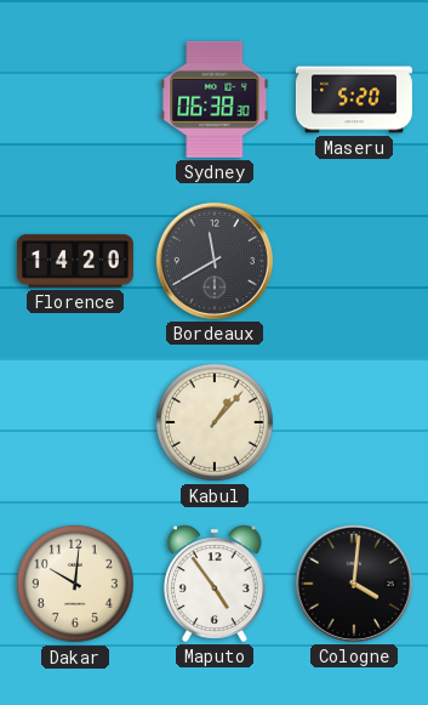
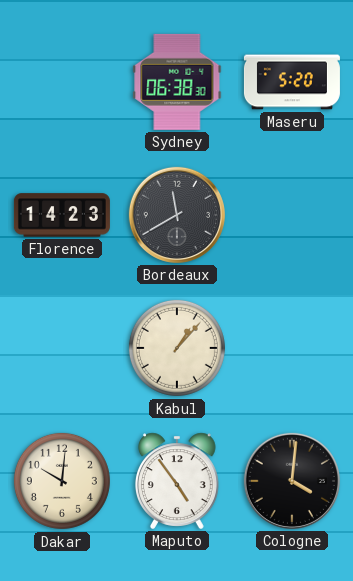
Florence: 14:20 -> 14:23
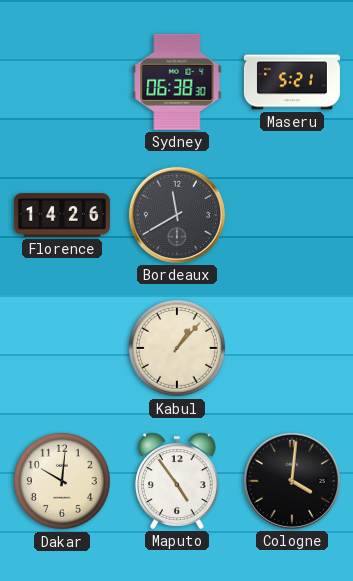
Maseru: 5:20 -> 5:21
Florence: 14:23 -> 14:26
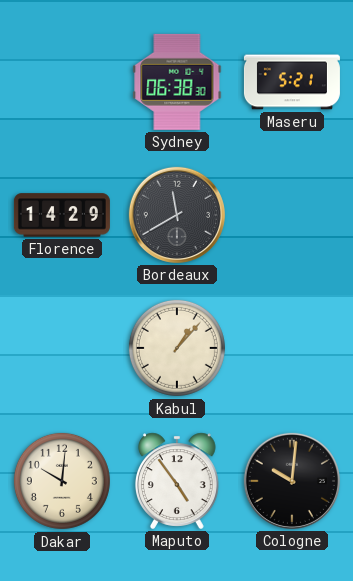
Florence: 14:26 -> 14:29
Cologne: 4:01 -> 10:01
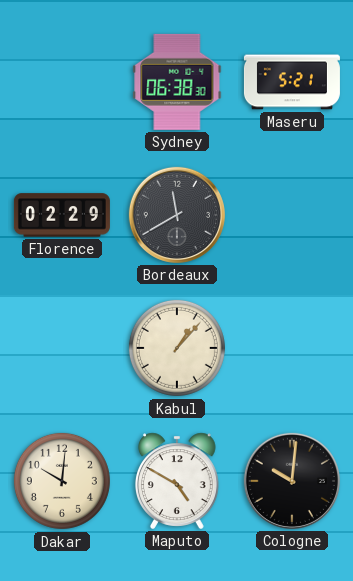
Florence: 14:29 -> 02:29
Maputo: 4:54 -> 4:50
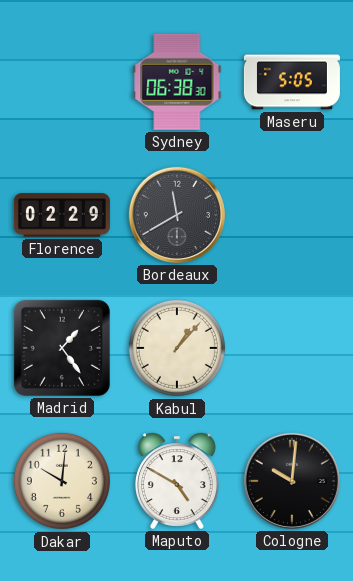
Maseru: 5:21 -> 5:05
Madrid: none -> 1:24
